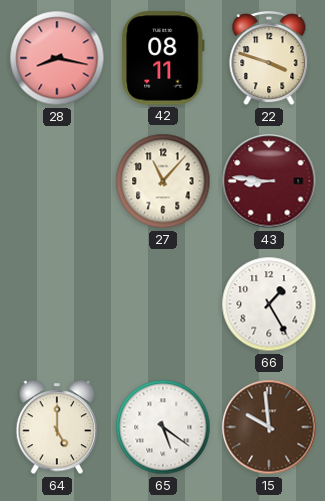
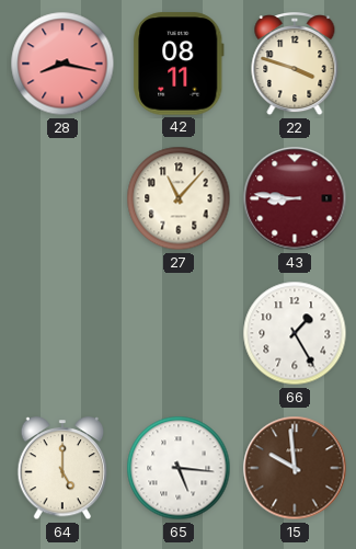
65: 5:21 -> 5:16
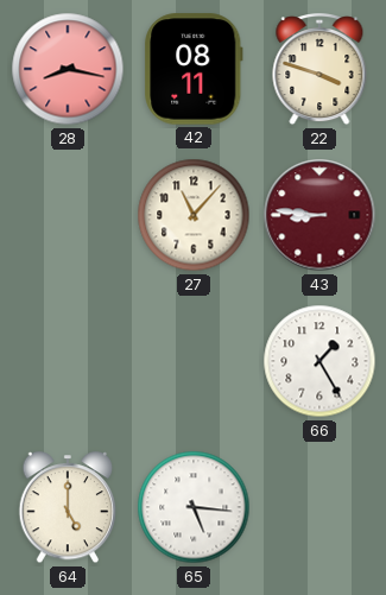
15: 9:59 -> none
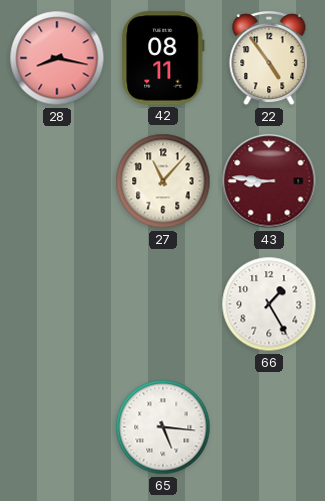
22: 3:48 -> 4:54
64: 5:00 -> none
